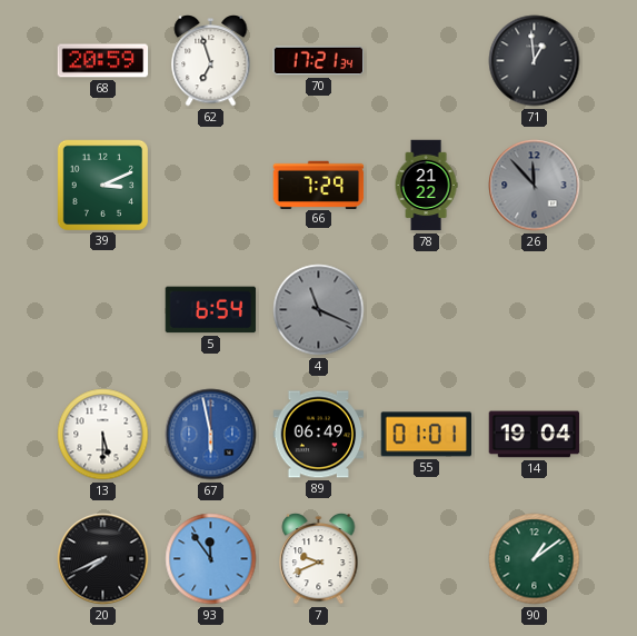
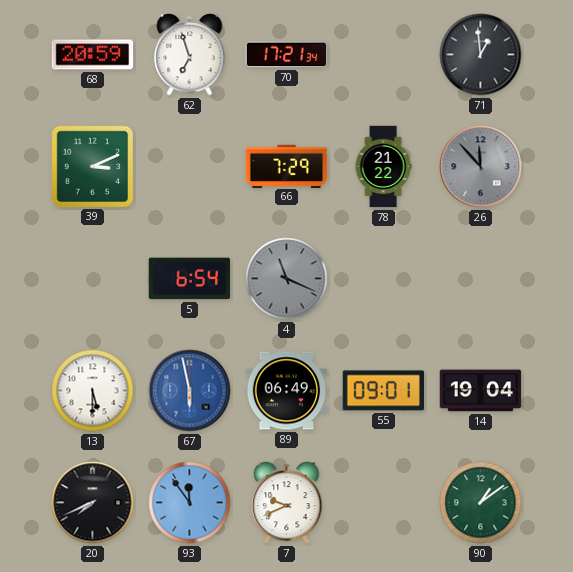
55: 01:01 -> 09:01
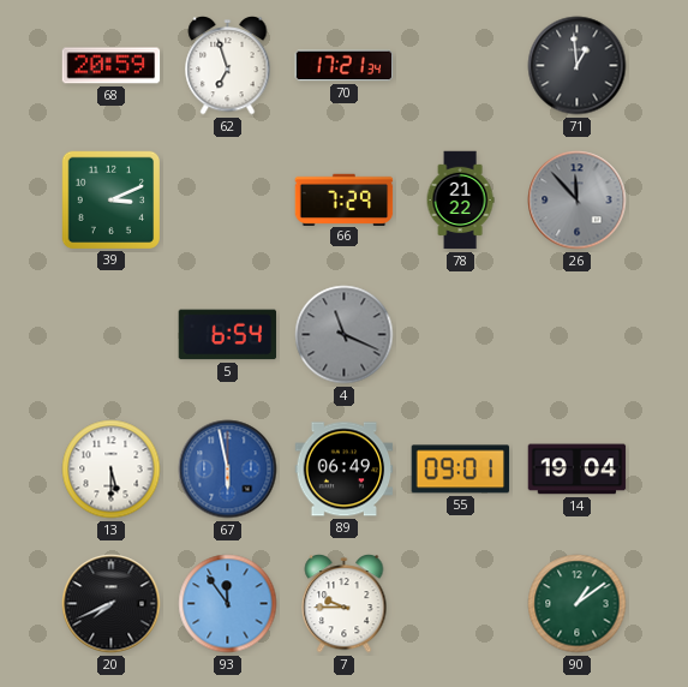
7: 9:41 -> 9:45
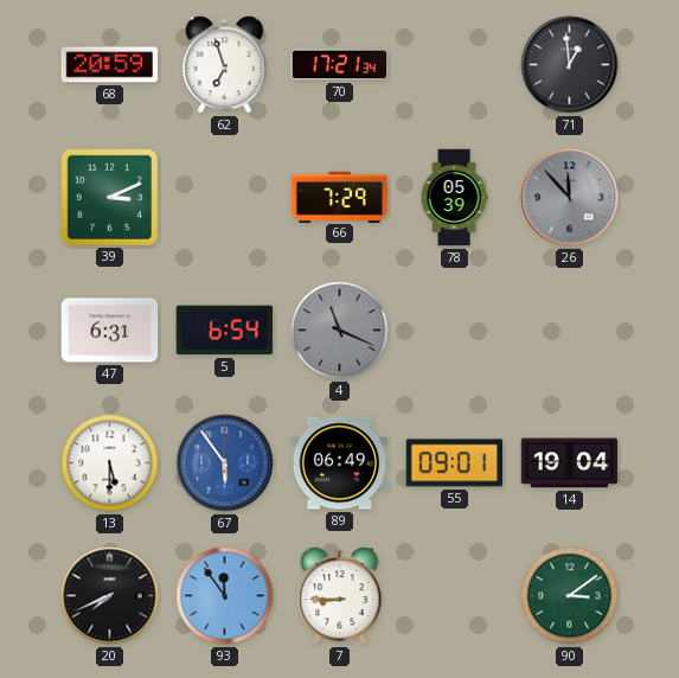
78: 21:22 -> 05:39
47: none -> 6:31
67: 5:58 -> 5:54
7: 9:45 -> 8:45
90: 1:09 -> 3:09
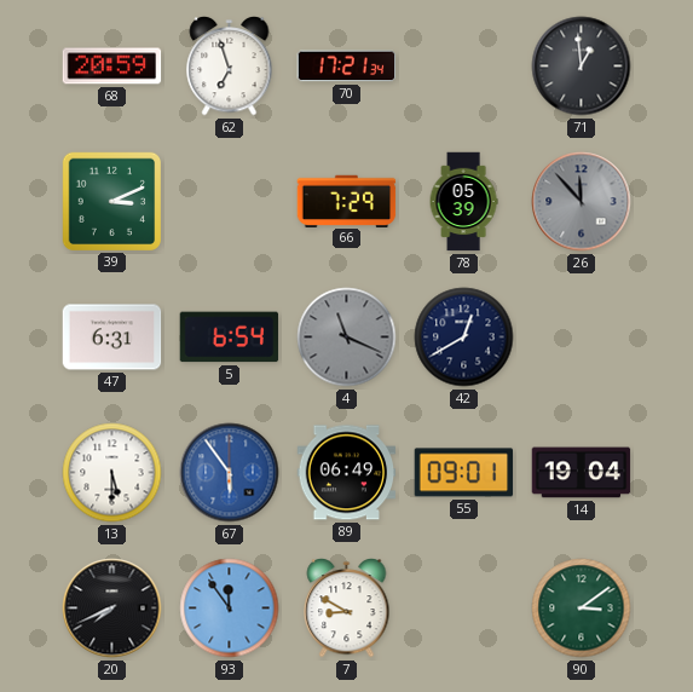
42: none -> 12:40
7: 8:45 -> 8:50
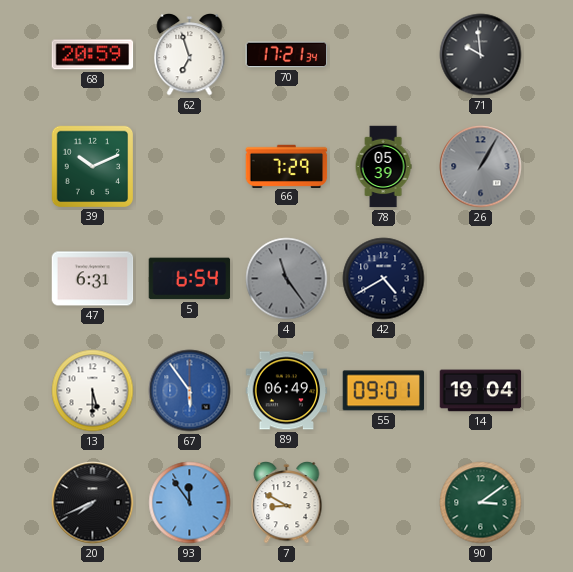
71: 12:59 -> 9:59
39: 3:11 -> 10:11
26: 11:53 -> 1:05
4: 11:19 -> 11:24
42: 12:40 -> 4:40
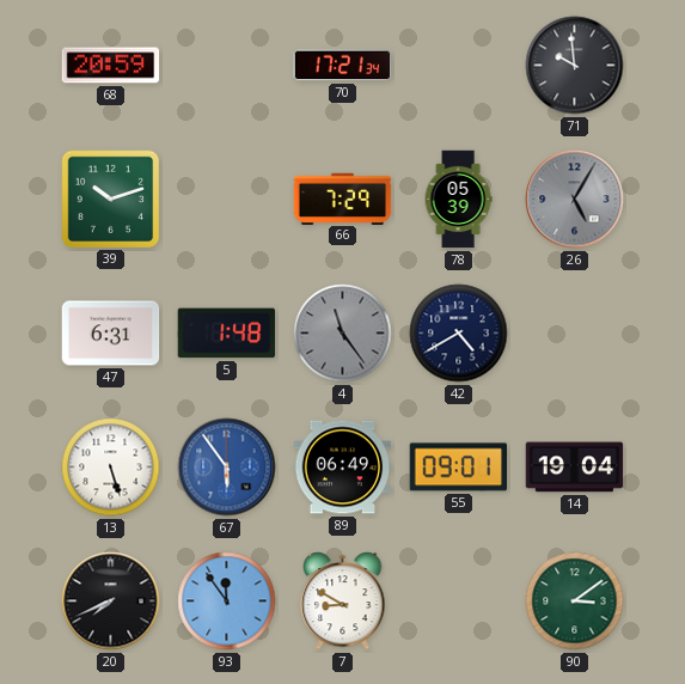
62: 6:57 -> none
39: 10:11 -> 10:12
26: 1:05 -> 5:05
5: 6:54 -> 1:48
13: 5:30 -> 5:27
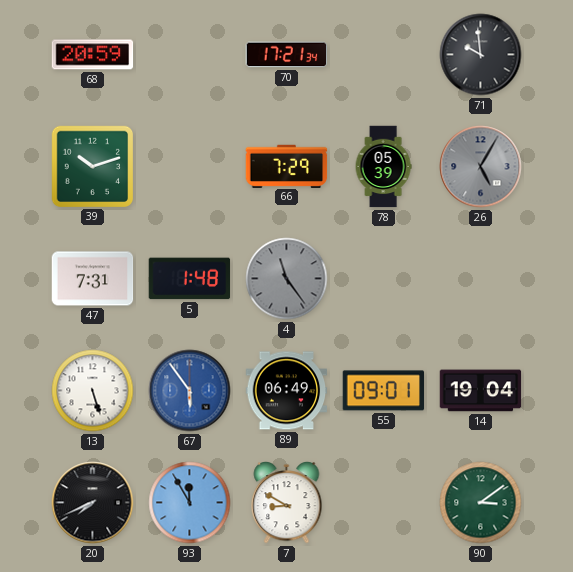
47: 6:31 -> 7:31
42: 4:40 -> none
93: 11:54 -> 11:55
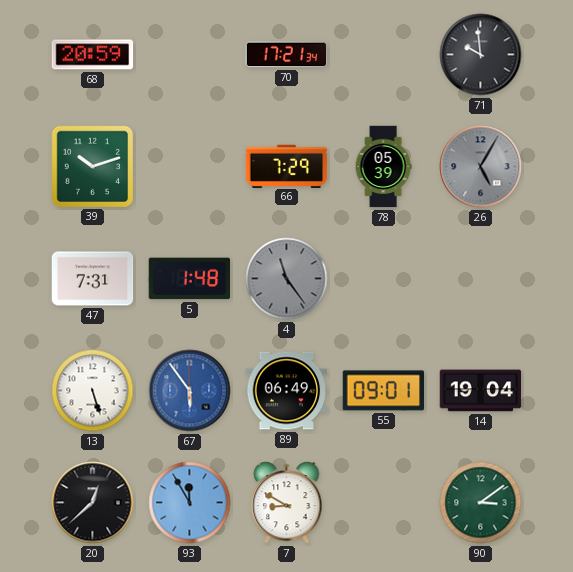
20: 7:41 -> 12:38
